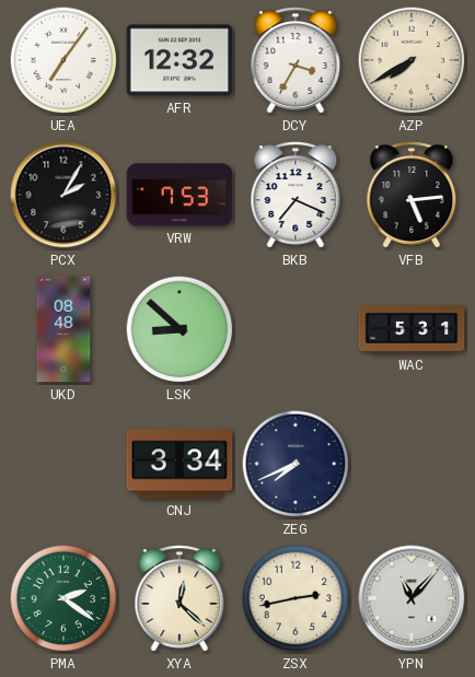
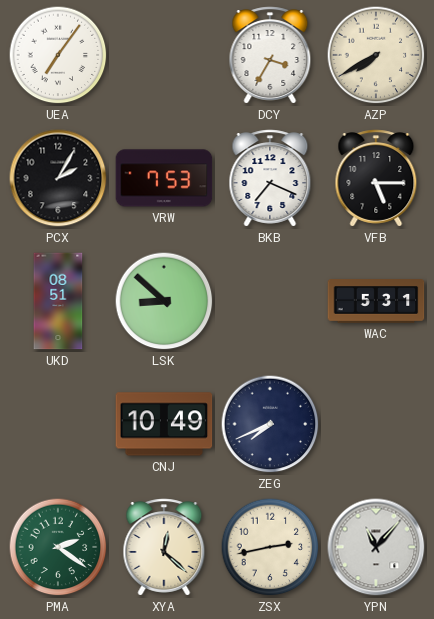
AFR: 12:32 -> none
VFB: 5:14 -> 5:15
UKD: 08:48 -> 08:51
CNJ: 3:34 -> 10:49
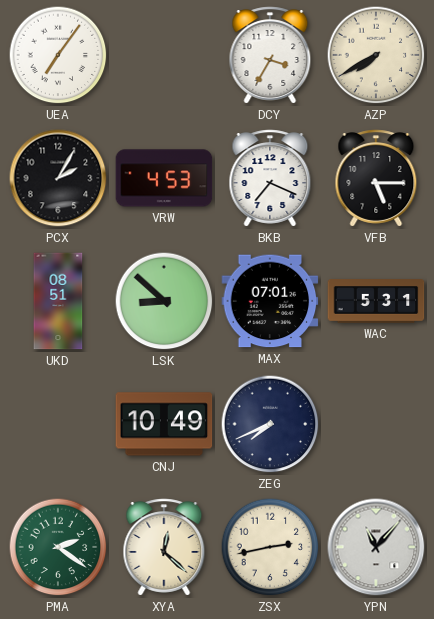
VRW: 7:53 -> 4:53
MAX: none -> 07:01
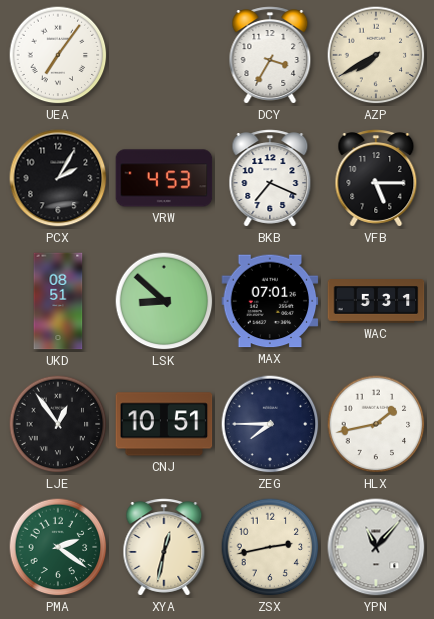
LJE: none -> 12:54
CNJ: 10:49 -> 10:51
ZEG: 7:41 -> 7:45
HLX: none -> 1:43
XYA: 12:22 -> 12:32
